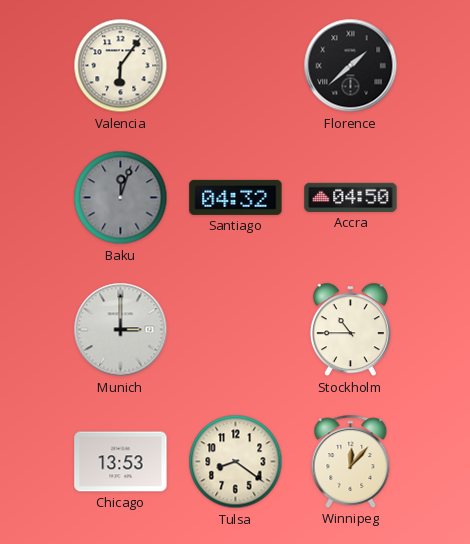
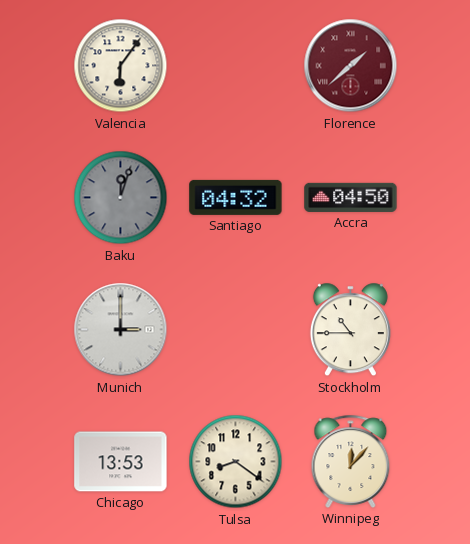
Florence dial: black -> burgundy
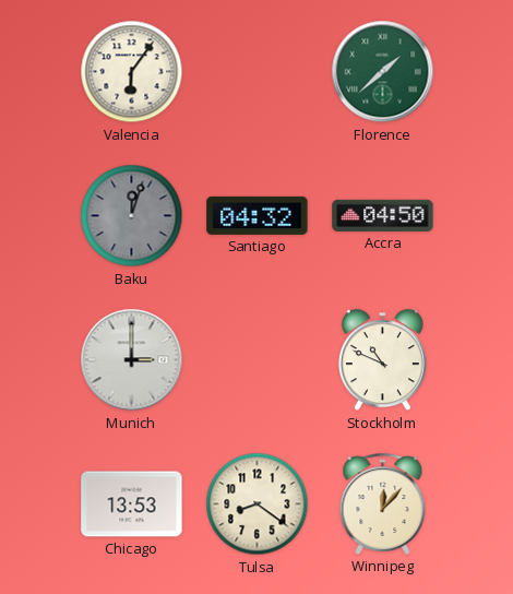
Florence dial: burgundy -> green
Stockholm: 10:45 -> 10:49
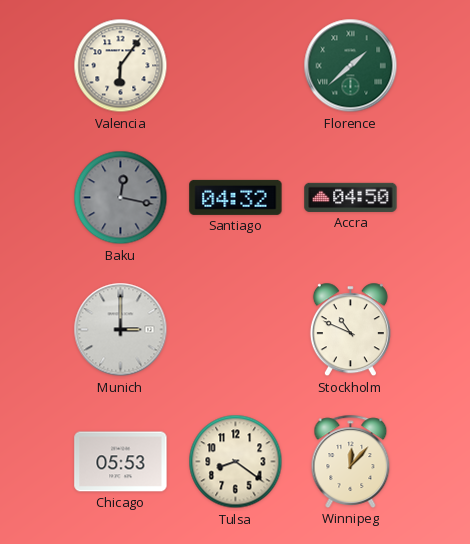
Baku: 12:03 -> 12:17
Chicago: 13:53 -> 05:53
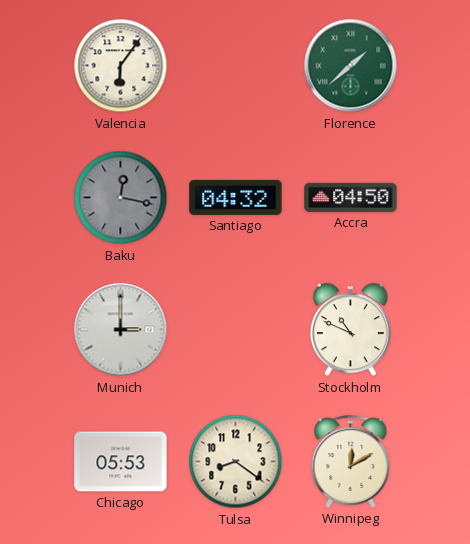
Winnipeg: 12:07 -> 12:10
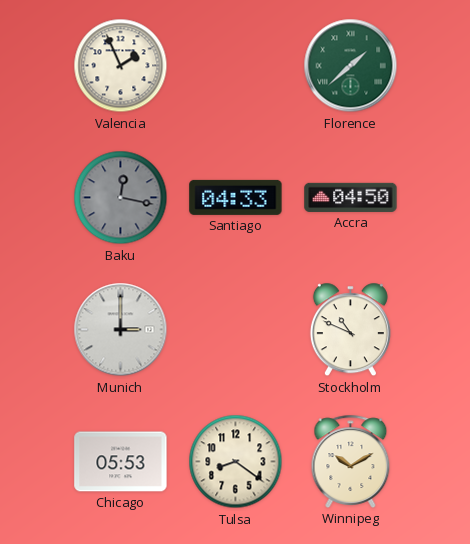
Valencia: 6:06 -> 1:56
Santiago: 04:32 -> 04:33
Winnipeg: 12:10 -> 10:10
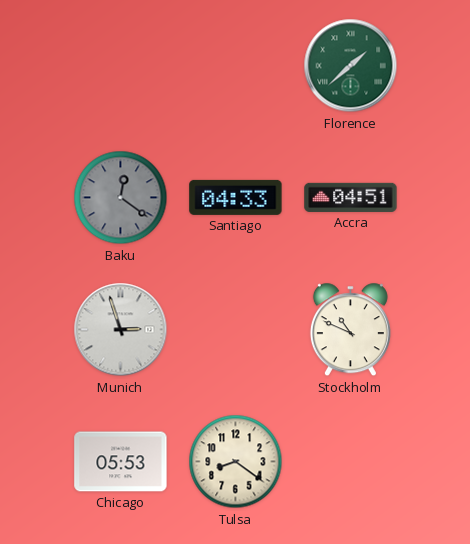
Valencia: 1:56 -> none
Baku: 12:17 -> 12:21
Accra: 04:50 -> 04:51
Munich: 3:00 -> 2:57
Winnipeg: 10:10 -> none
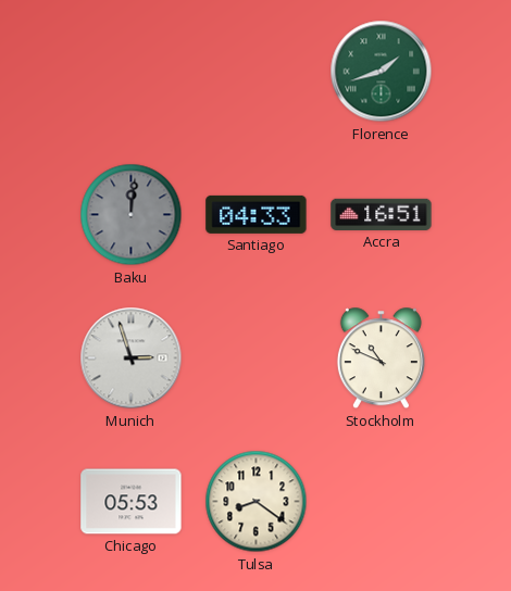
Florence: 1:38 -> 1:42
Baku: 12:21 -> 12:01
Accra: 04:51 -> 16:51
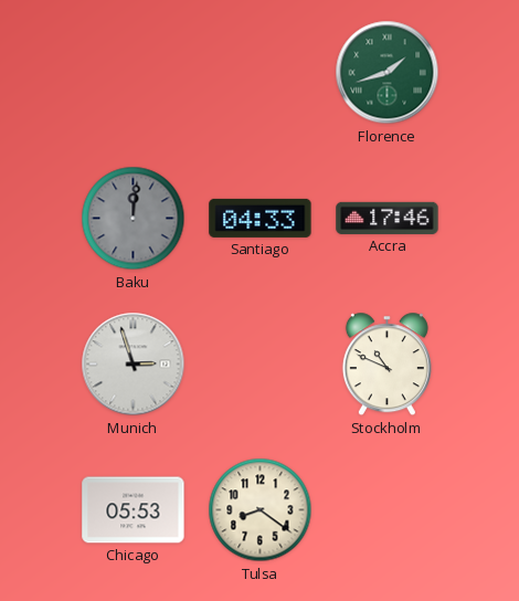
Accra: 16:51 -> 17:46
